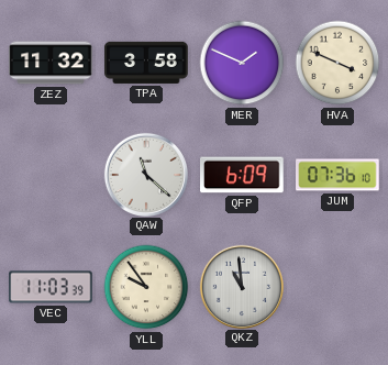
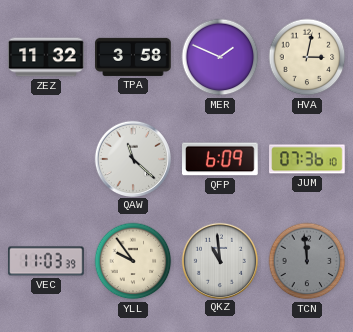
HVA: 3:49 -> 3:02
TCN: none -> 11:59
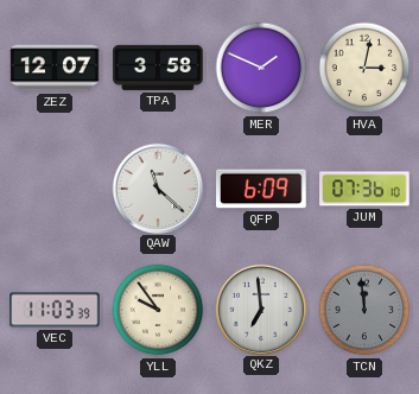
ZEZ: 11:32 -> 12:07
QKZ: 10:59 -> 6:59
